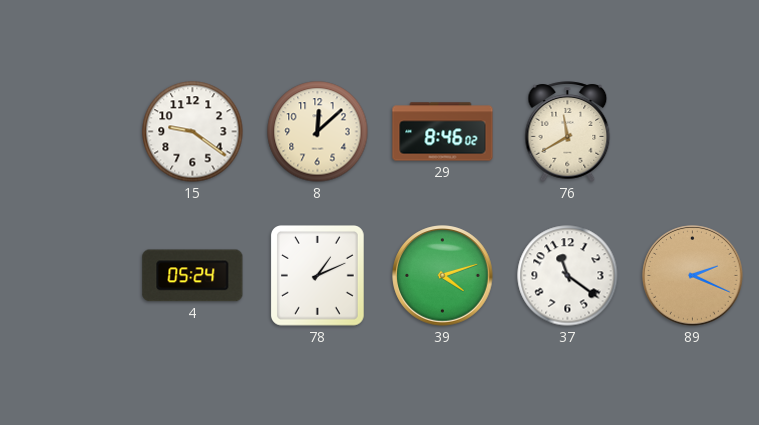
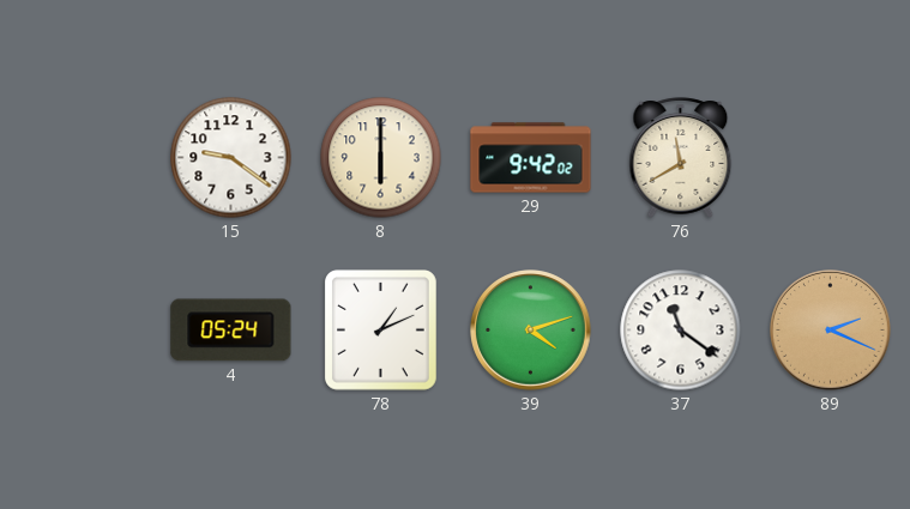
8: 12:08 -> 6:00
29: 8:46 -> 9:42
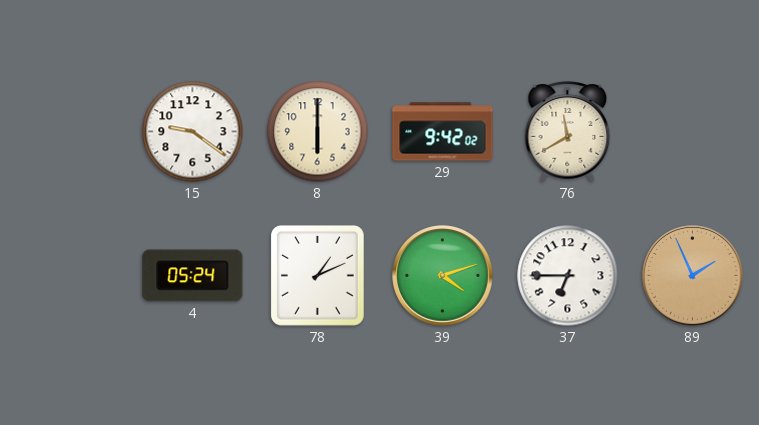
37: 11:21 -> 6:45
89: 2:19 -> 1:56
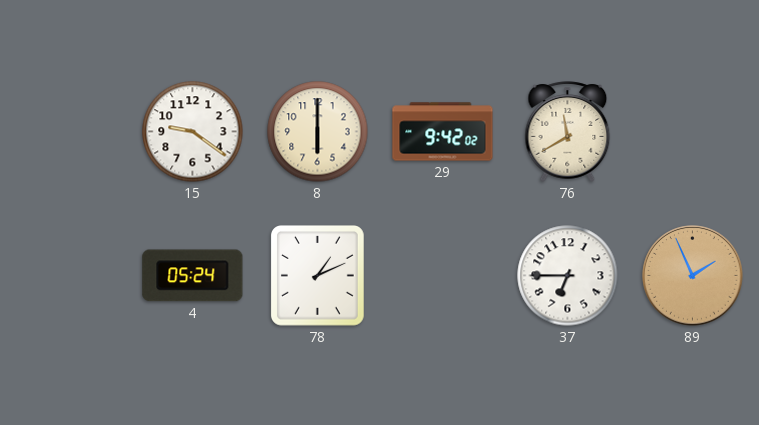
39: 4:12 -> none
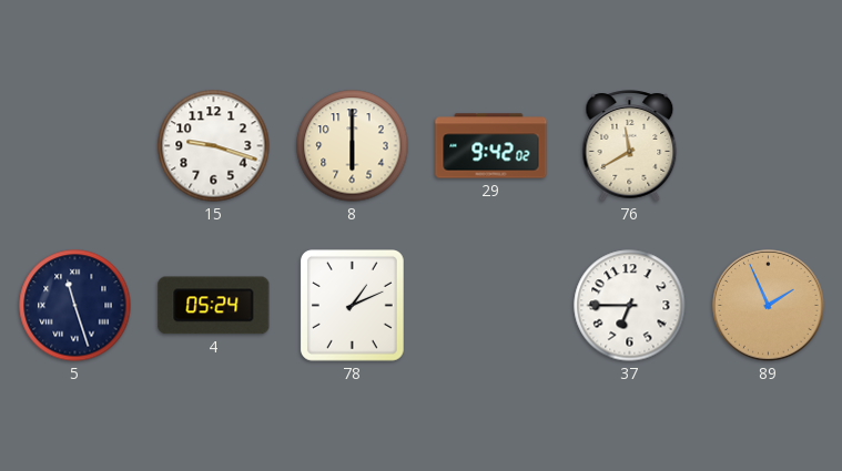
15: 9:21 -> 9:18
5: none -> 11:27
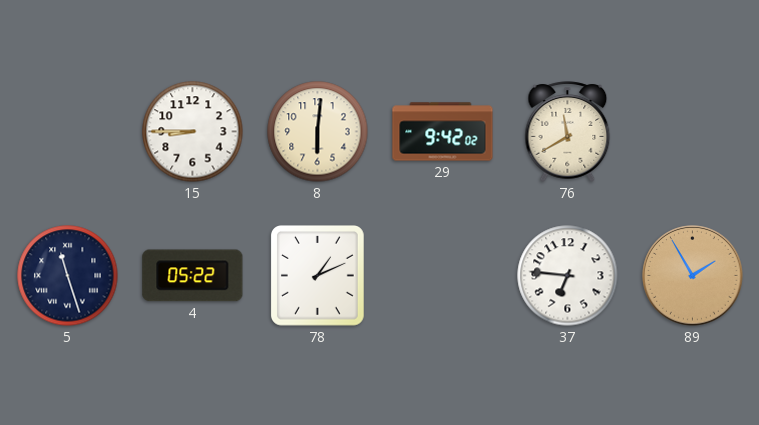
15: 9:18 -> 8:45
8: 6:00 -> 6:01
4: 05:24 -> 05:22
37: 6:45 -> 6:46
89: 1:56 -> 1:55
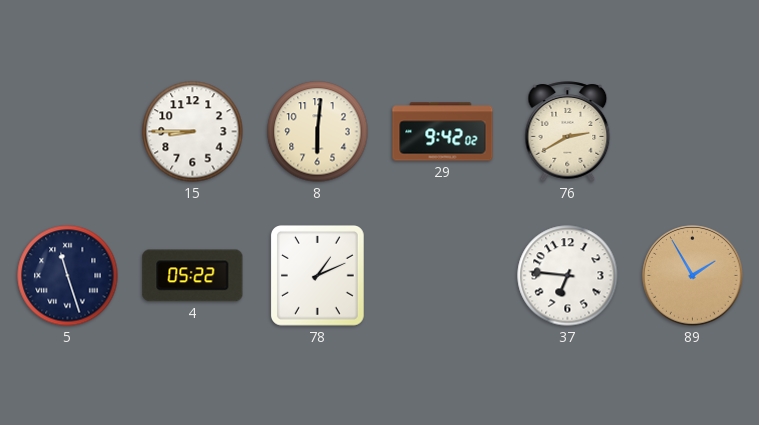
76: 11:40 -> 2:40
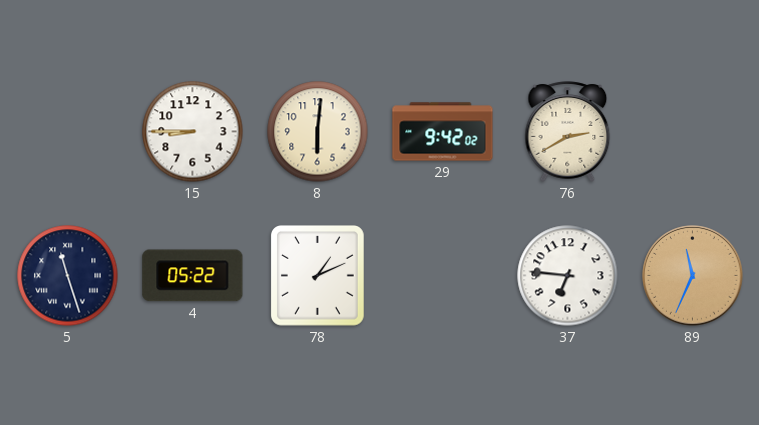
89: 1:55 -> 11:34
